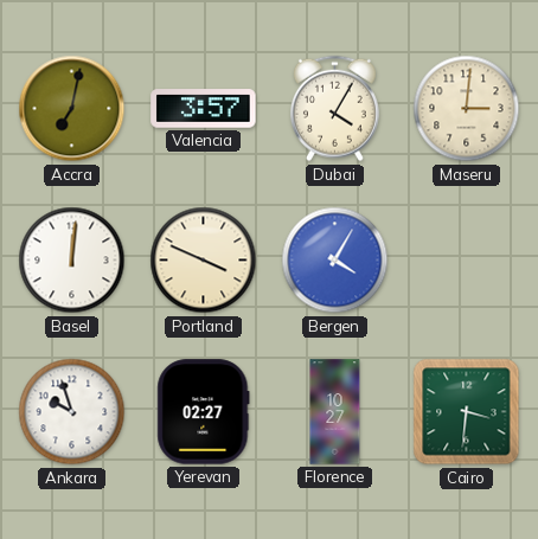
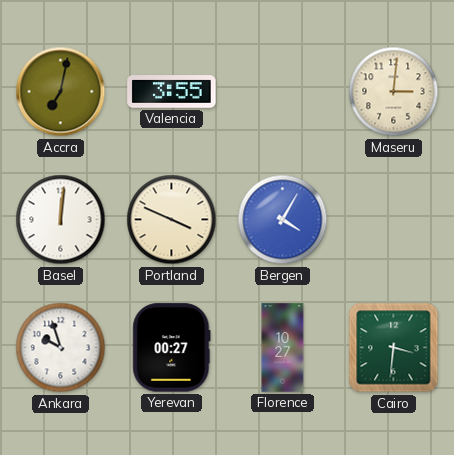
Valencia: 3:57 -> 3:55
Dubai: 4:05 -> none
Yerevan: 02:27 -> 00:27
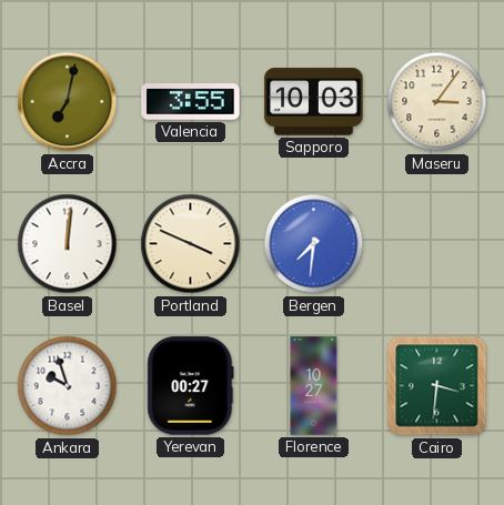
Sapporo: none -> 10:03
Maseru: 3:01 -> 3:06
Bergen: 4:05 -> 7:31
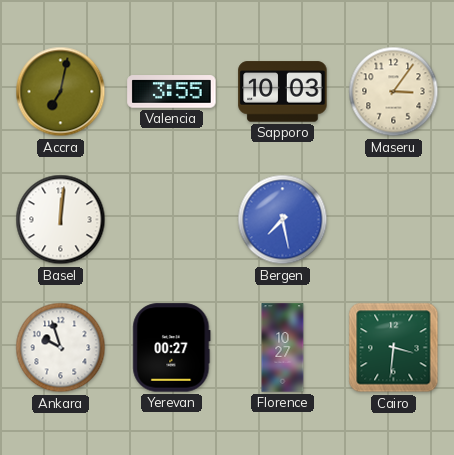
Portland: 3:49 -> none
Bergen: 7:31 -> 7:28
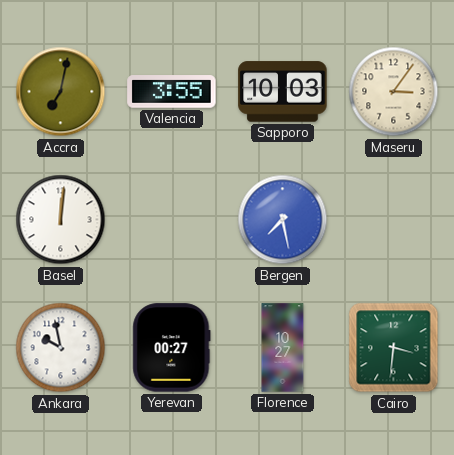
Ankara: 9:57 -> 9:58
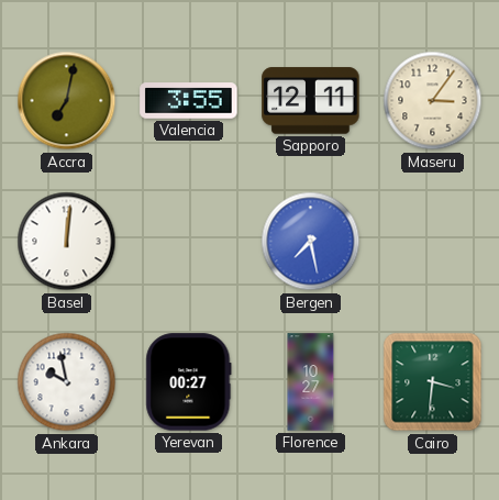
Sapporo: 10:03 -> 12:11
